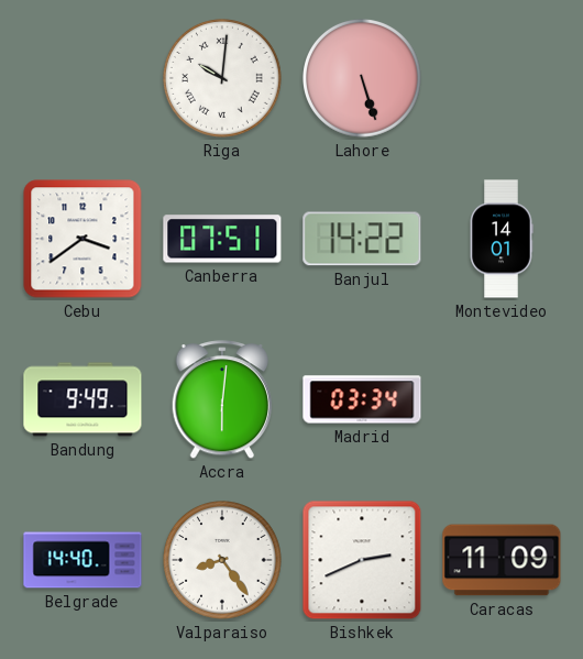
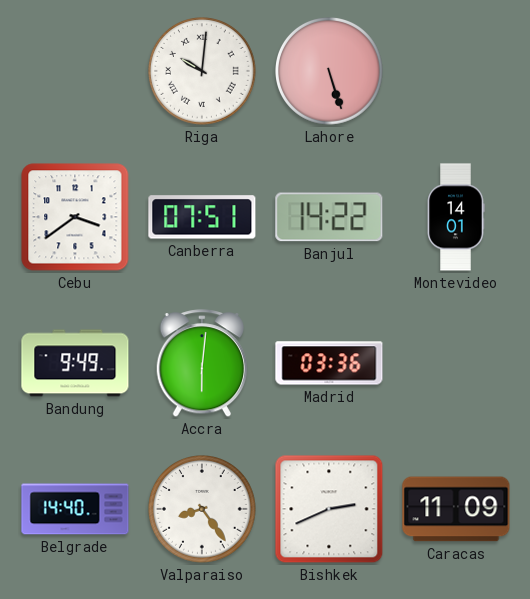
Madrid: 03:34 -> 03:36
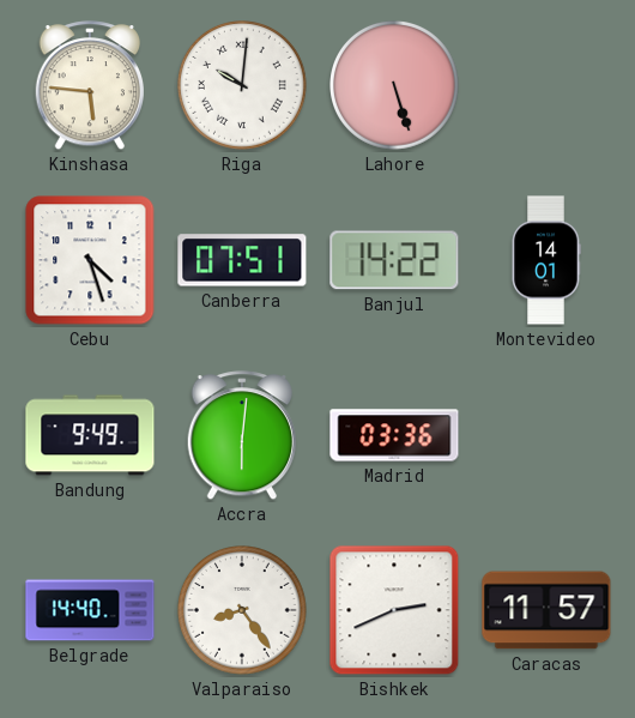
Kinshasa: none -> 5:46
Cebu: 3:39 -> 4:27
Caracas: 11:09 -> 11:57
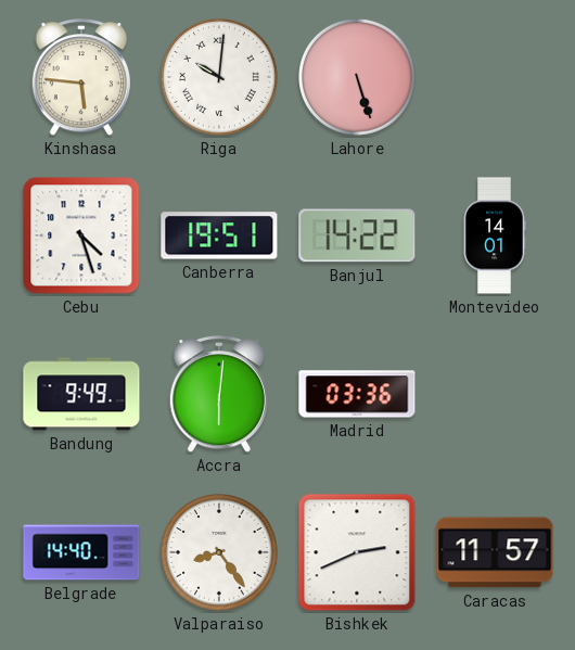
Canberra: 07:51 -> 19:51
